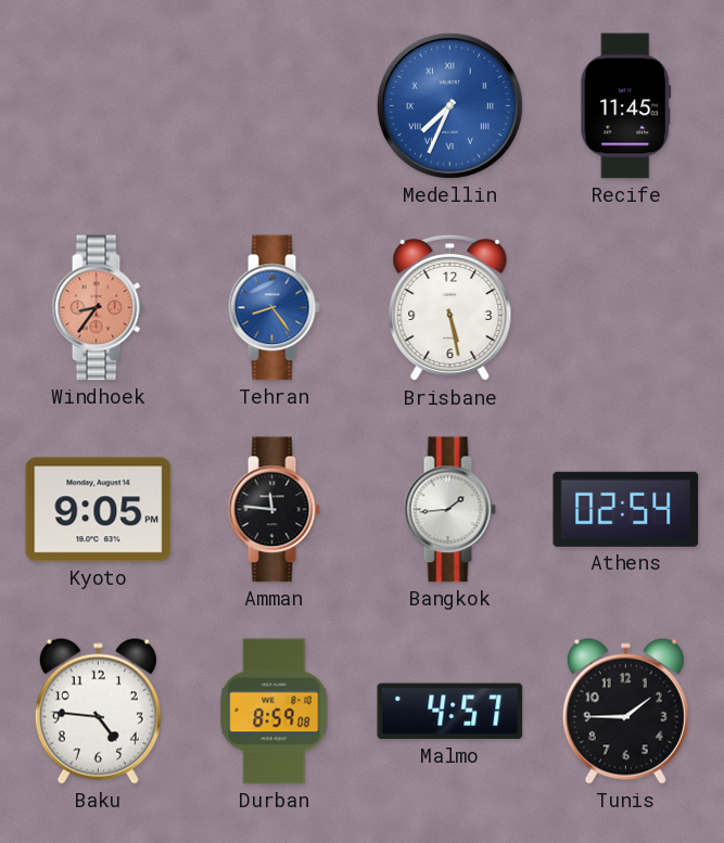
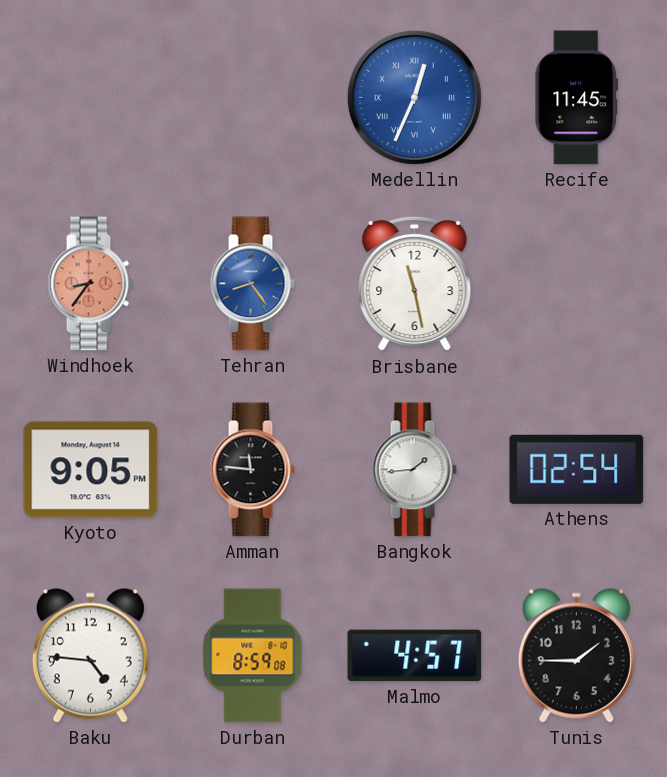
Medellin: 7:34 -> 12:34
Brisbane: 5:28 -> 11:28
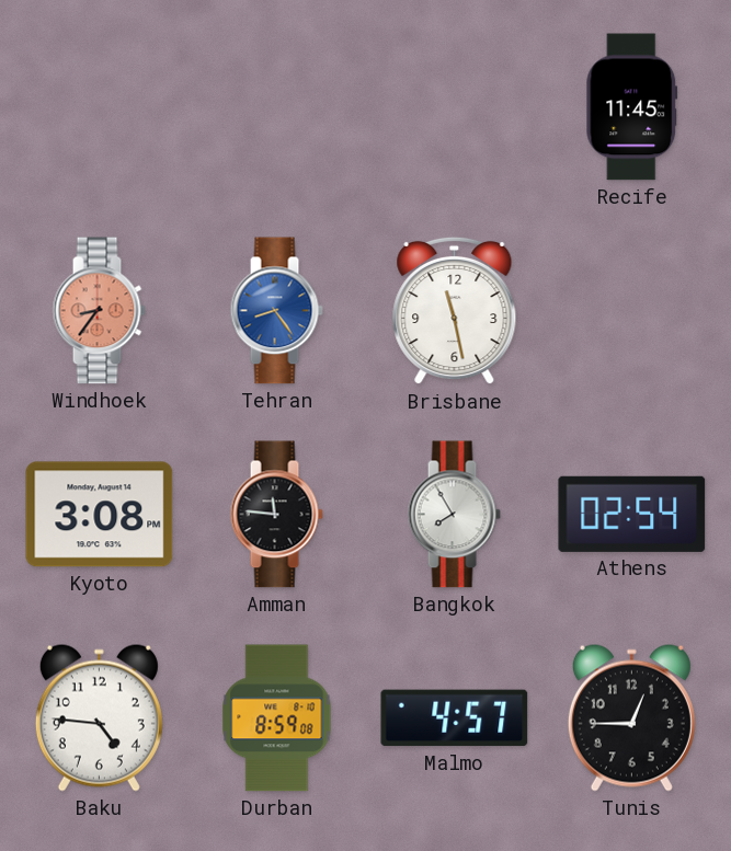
Medellin: 12:34 -> none
Kyoto: 9:05 -> 3:08
Bangkok: 1:44 -> 7:55
Tunis: 1:45 -> 12:45
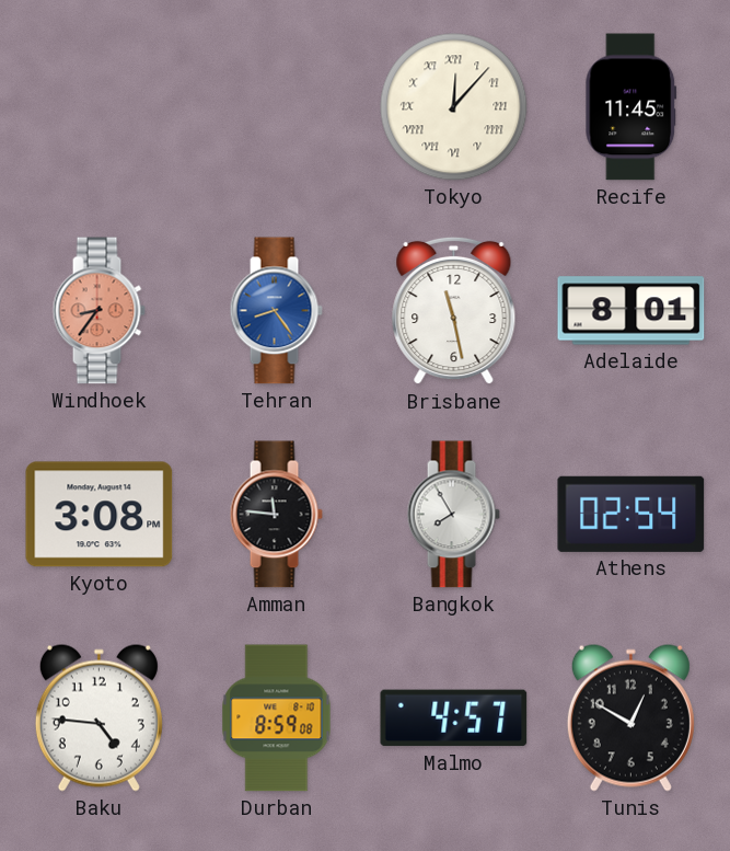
Tokyo: none -> 12:07
Adelaide: none -> 8:01
Tunis: 12:45 -> 12:50
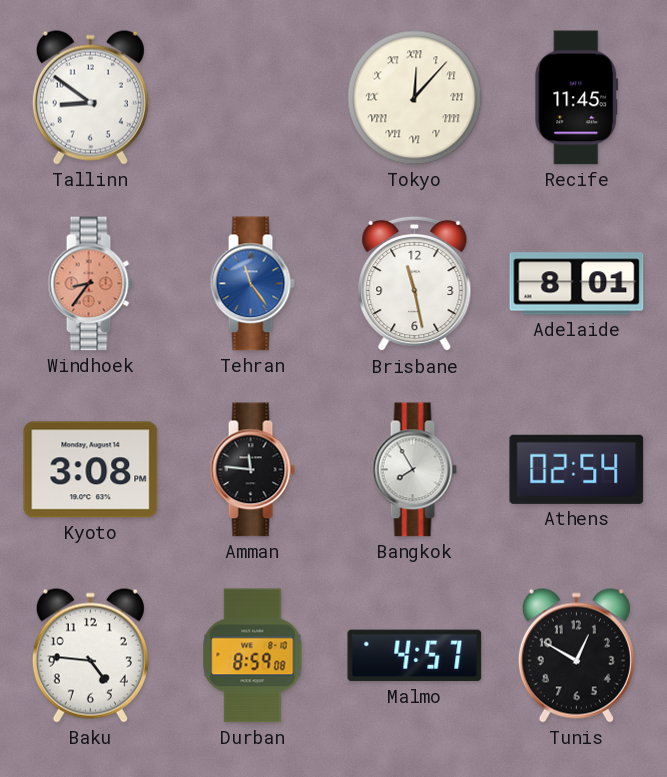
Tallinn: none -> 8:51
Tehran: 8:24 -> 11:24
